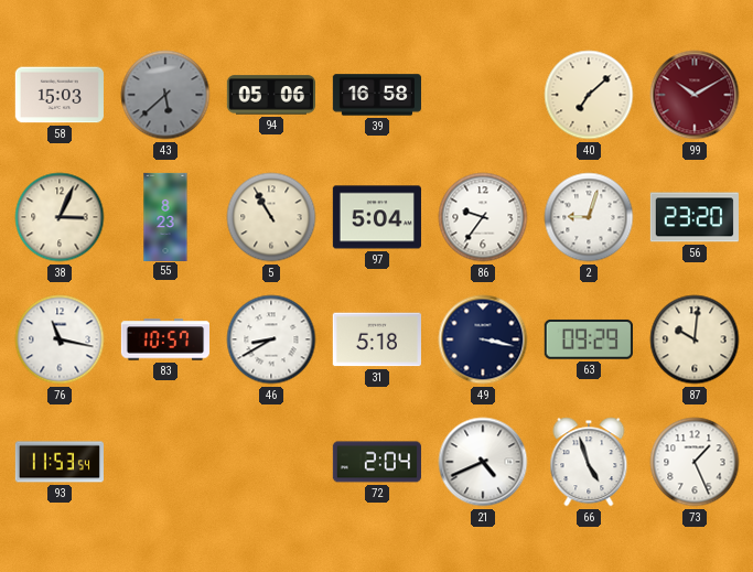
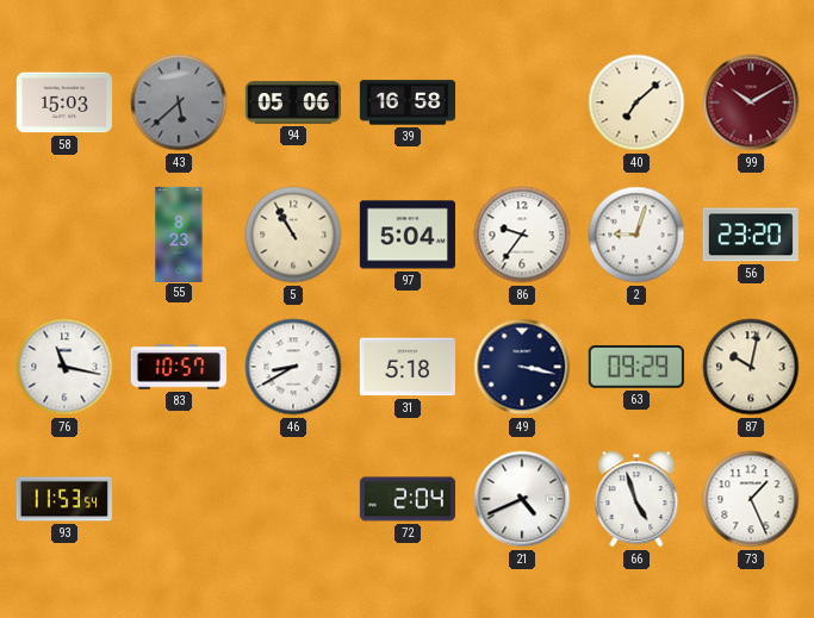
38: 3:04 -> none
87: 10:01 -> 10:02
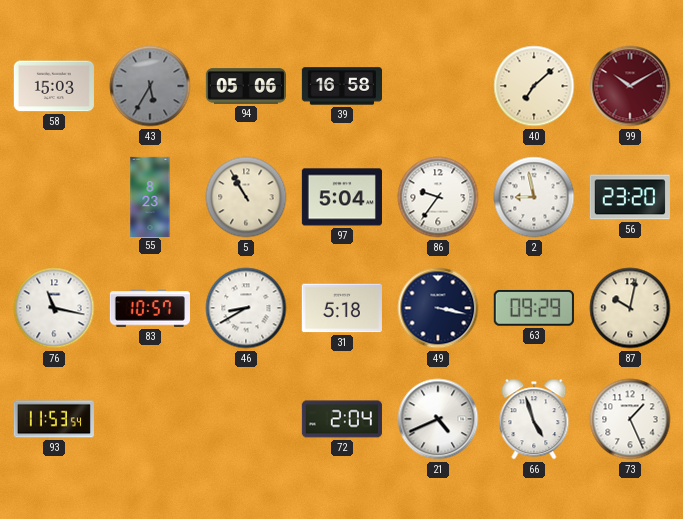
43: 5:38 -> 5:35
2: 9:03 -> 8:58
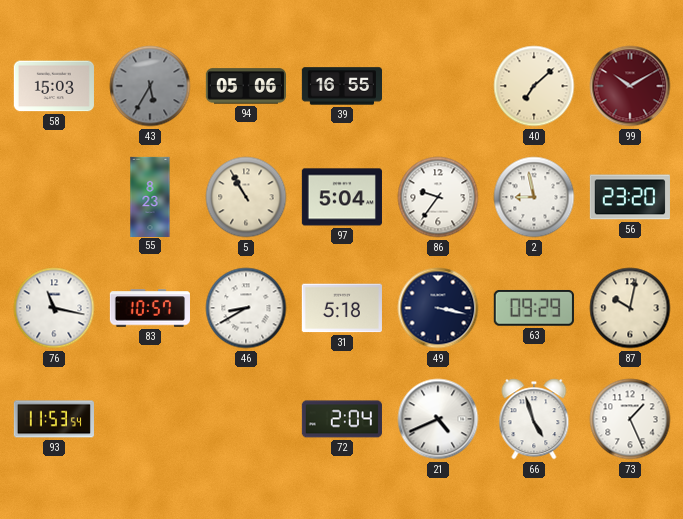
39: 16:58 -> 16:55
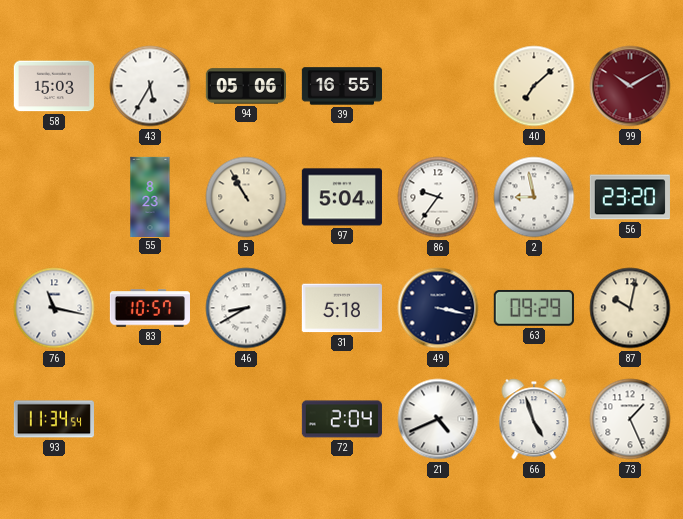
43 dial: grey -> white
93: 11:53 -> 11:34
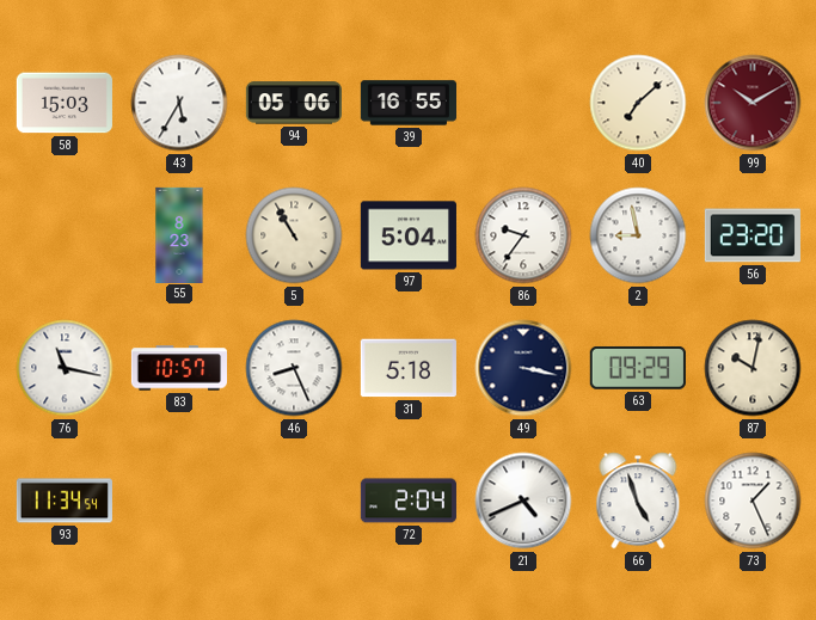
46: 8:40 -> 8:26
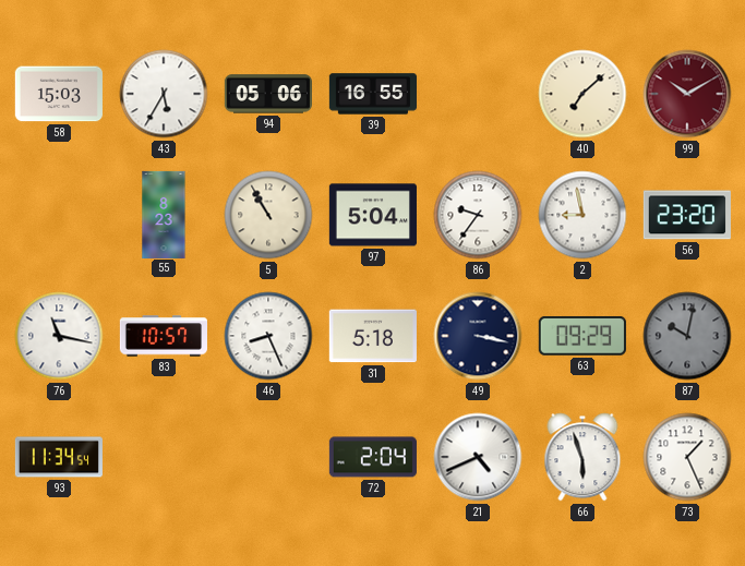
87 dial: cream -> grey
66: 4:57 -> 5:57
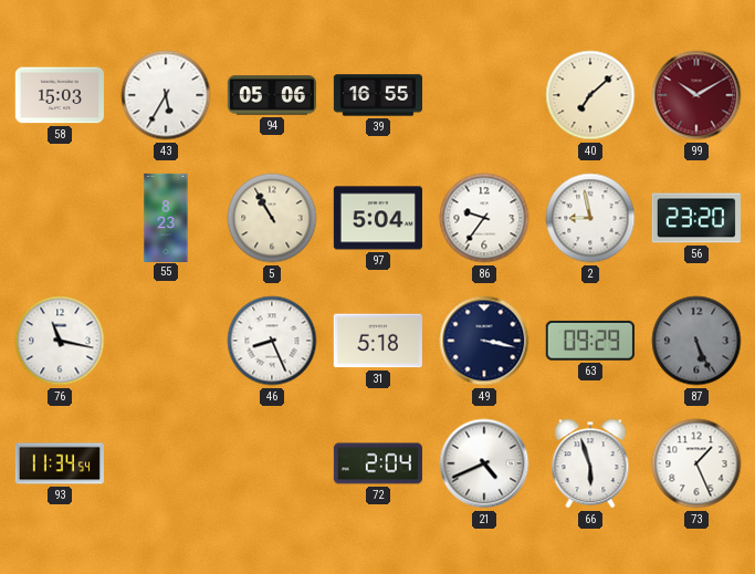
83: 10:57 -> none
87: 10:02 -> 5:26
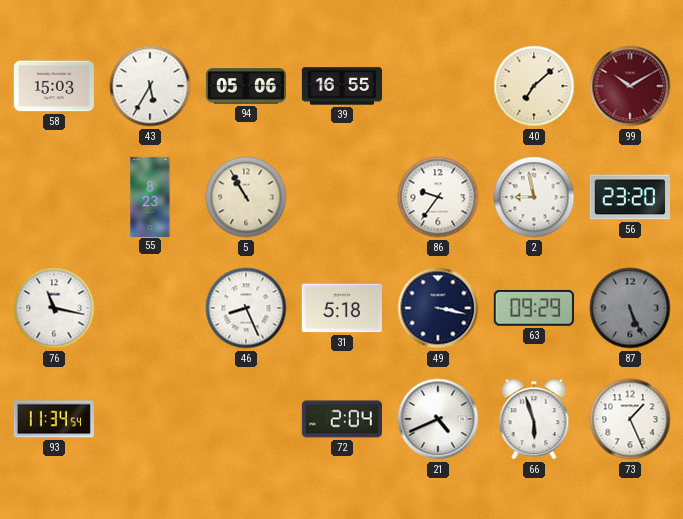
97: 5:04 -> none
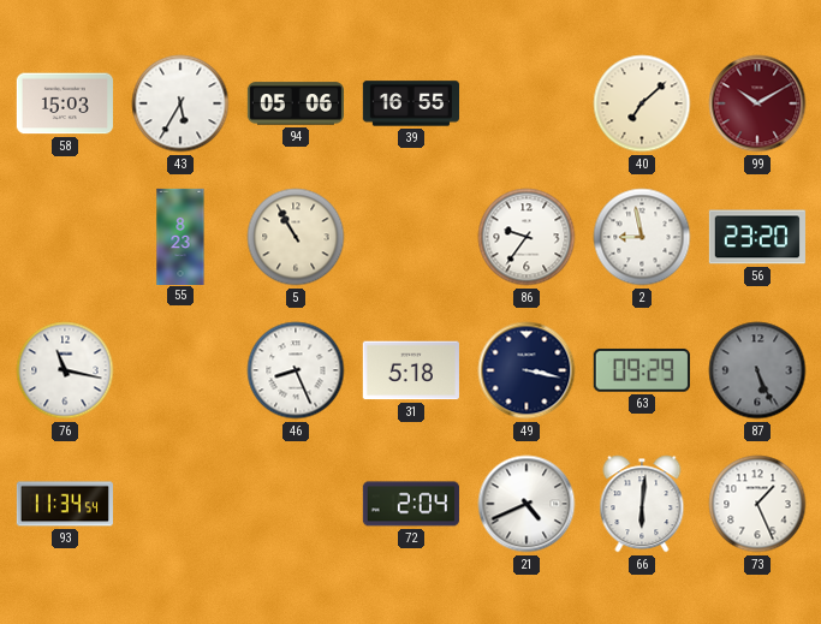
66: 5:57 -> 6:01
